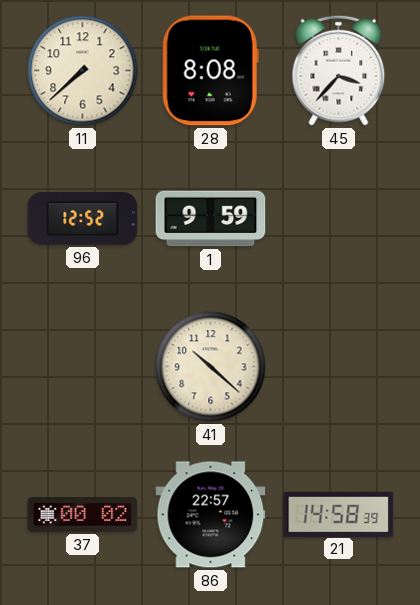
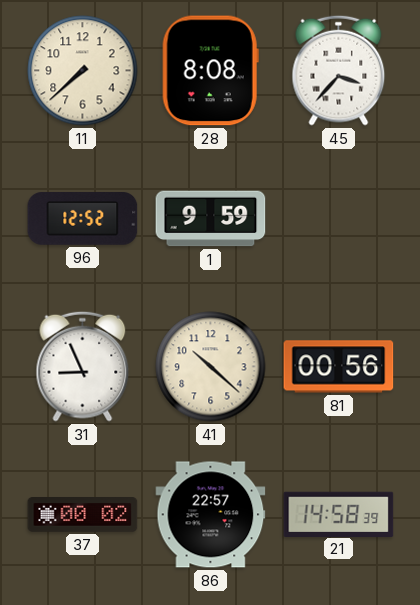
31: none -> 8:56
81: none -> 00:56
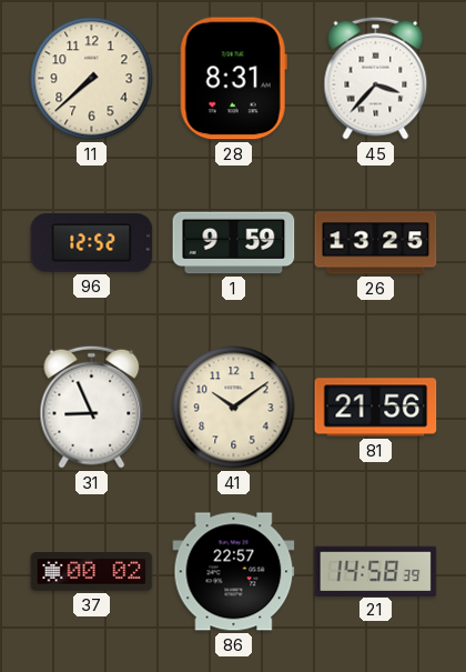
28: 8:08 -> 8:31
26: none -> 13:25
41: 10:22 -> 10:09
81: 00:56 -> 21:56
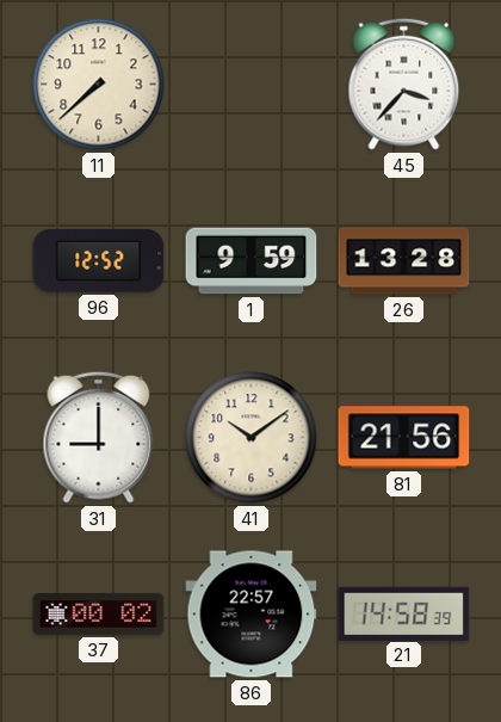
28: 8:31 -> none
26: 13:25 -> 13:28
31: 8:56 -> 9:00
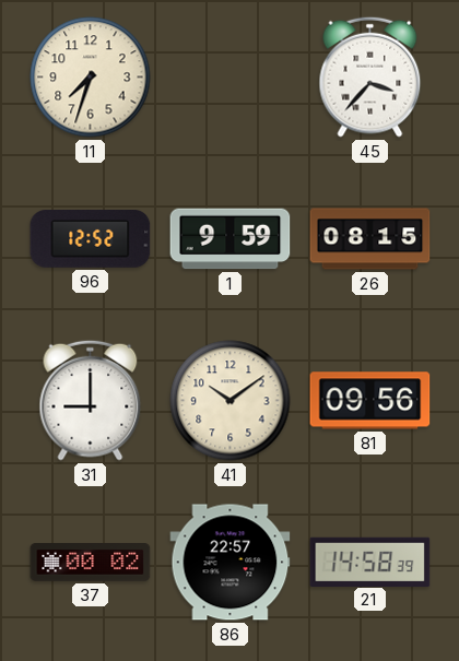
11: 7:38 -> 7:33
26: 13:28 -> 08:15
81: 21:56 -> 09:56
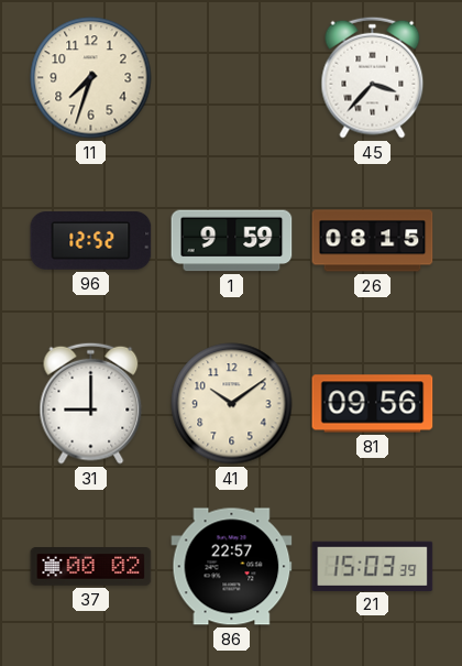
21: 14:58 -> 15:03
